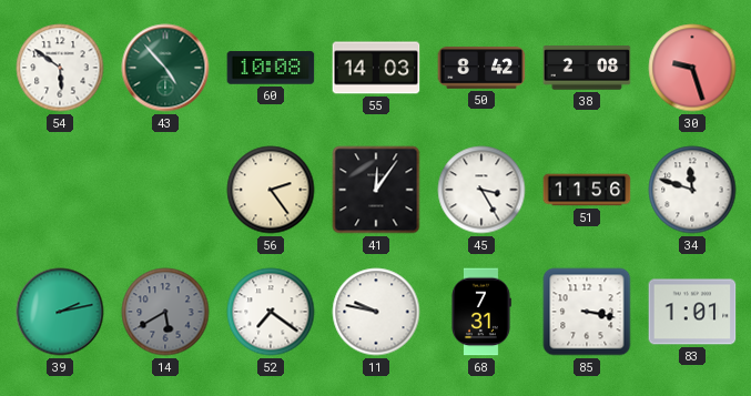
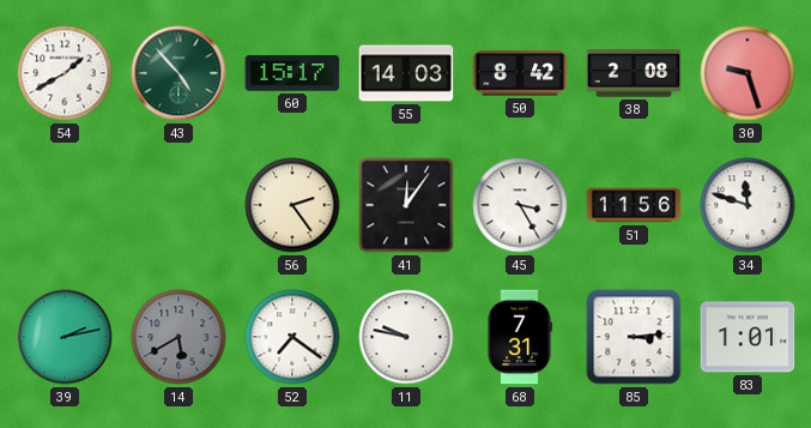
54: 5:51 -> 1:40
60: 10:08 -> 15:17
85: 3:17 -> 3:14
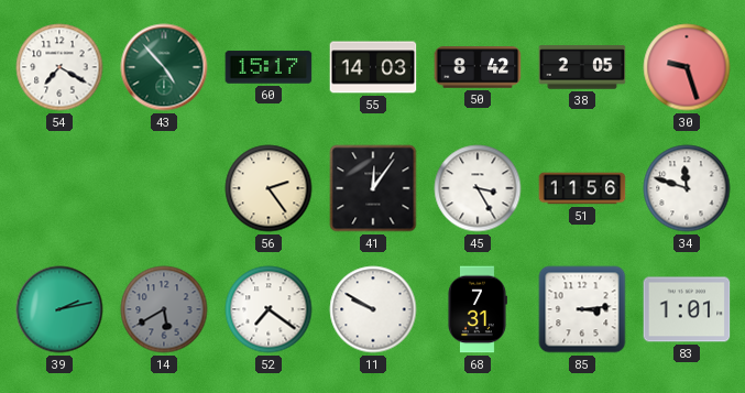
54: 1:40 -> 7:20
38: 2:08 -> 2:05
11: 9:47 -> 9:50
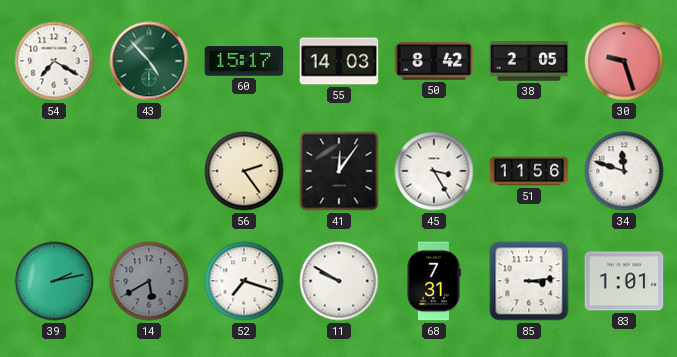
52: 7:21 -> 7:18
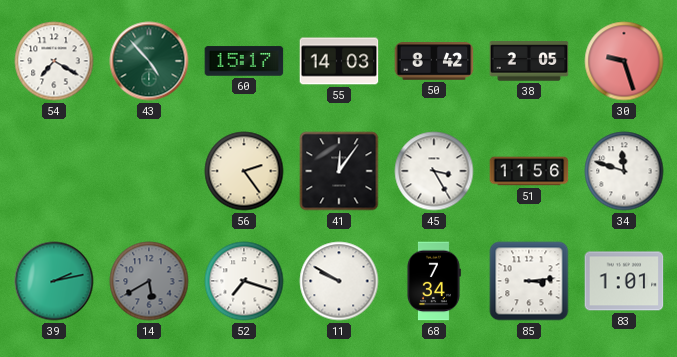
68: 7:31 -> 7:34
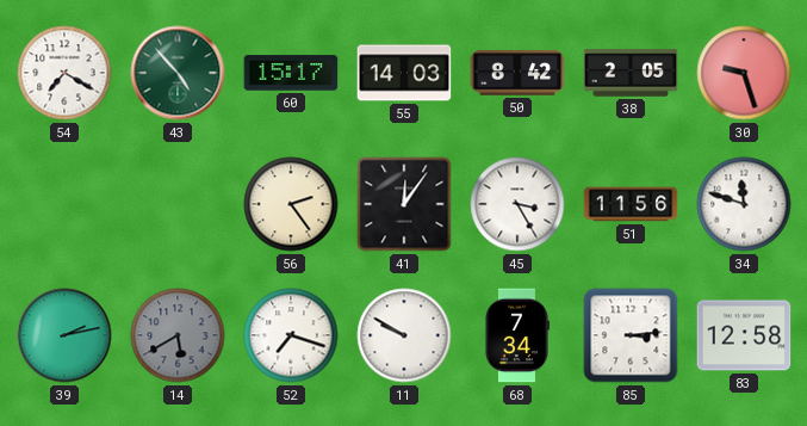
83: 1:01 -> 12:58
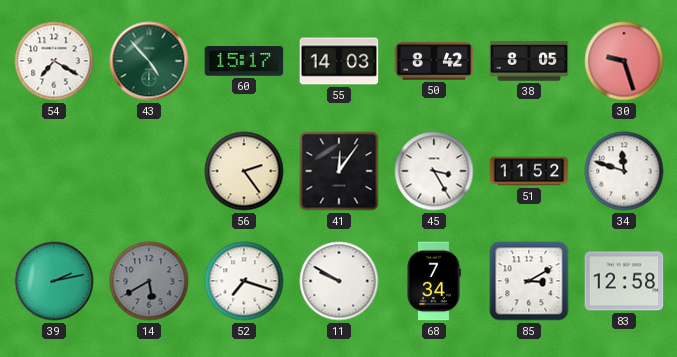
38: 2:05 -> 8:05
51: 11:56 -> 11:52
85: 3:14 -> 3:10
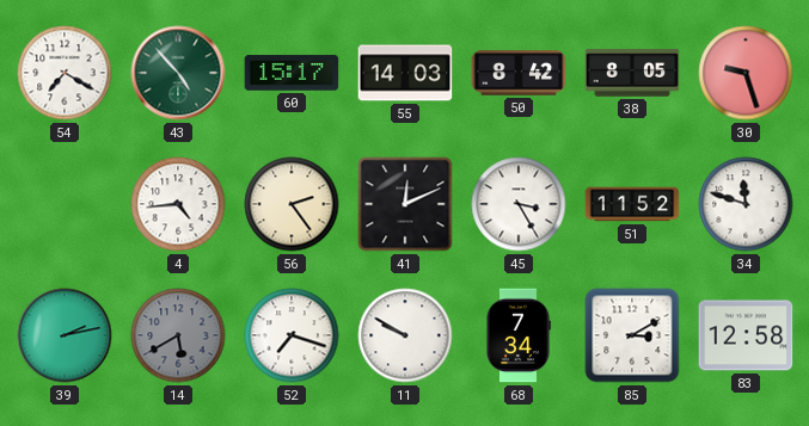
4: none -> 4:44
41: 12:06 -> 12:11
